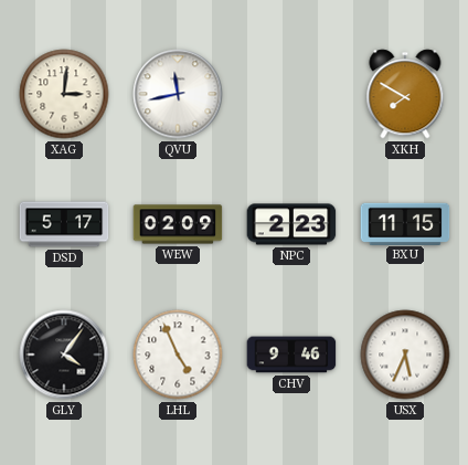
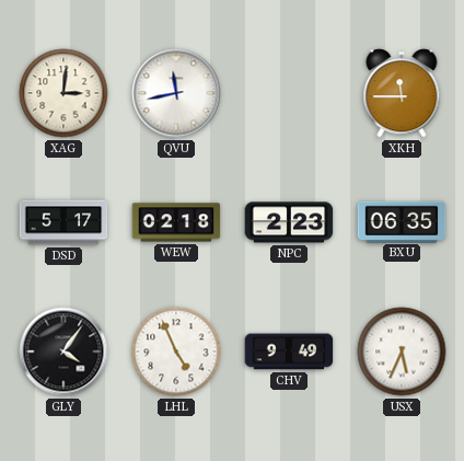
XKH: 7:50 -> 11:45
WEW: 02:09 -> 02:18
BXU: 11:15 -> 06:35
CHV: 9:46 -> 9:49
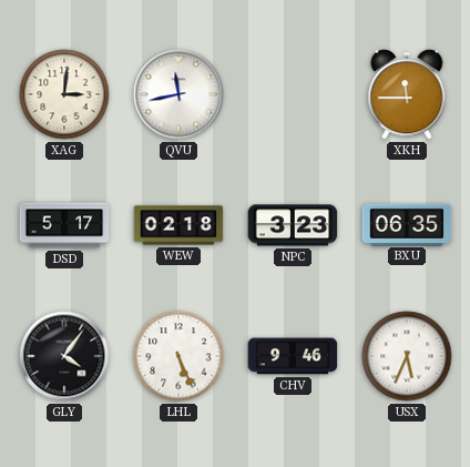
NPC: 2:23 -> 3:23
LHL: 4:56 -> 5:26
CHV: 9:49 -> 9:46
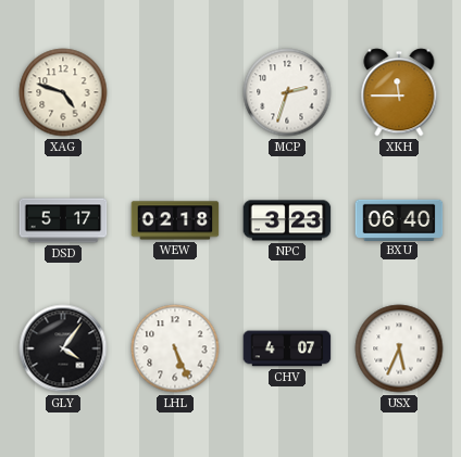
XAG: 3:01 -> 4:48
QVU: 11:43 -> none
MCP: none -> 2:33
BXU: 06:35 -> 06:40
CHV: 9:46 -> 4:07
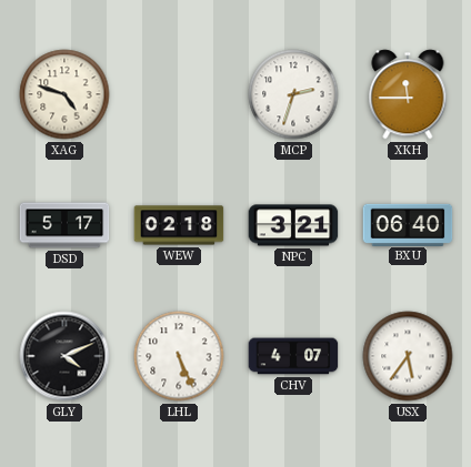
NPC: 3:23 -> 3:21
GLY: 4:06 -> 4:11
USX: 5:34 -> 5:36
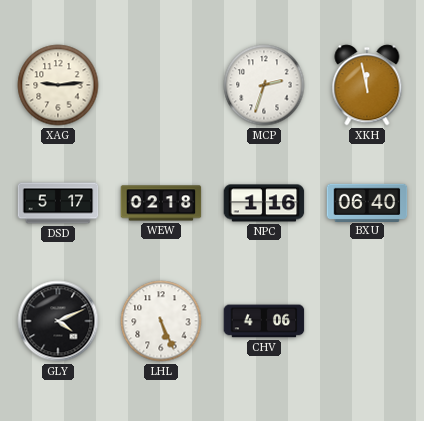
XAG: 4:48 -> 9:14
XKH: 11:45 -> 11:58
NPC: 3:21 -> 1:16
CHV: 4:07 -> 4:06
USX: 5:36 -> none
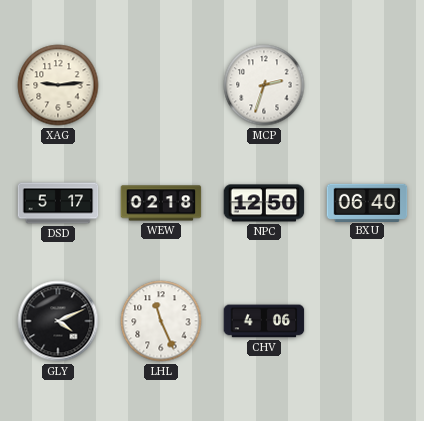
XKH: 11:58 -> none
NPC: 1:16 -> 12:50
LHL: 5:26 -> 11:26
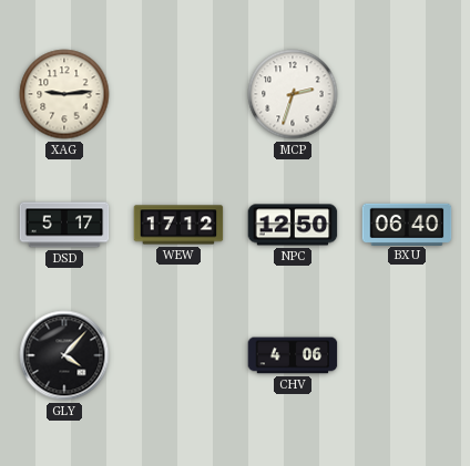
WEW: 02:18 -> 17:12
GLY: 4:11 -> 4:07
LHL: 11:26 -> none
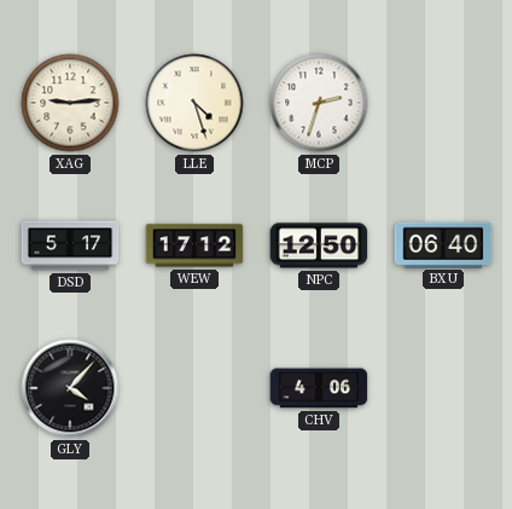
LLE: none -> 4:27
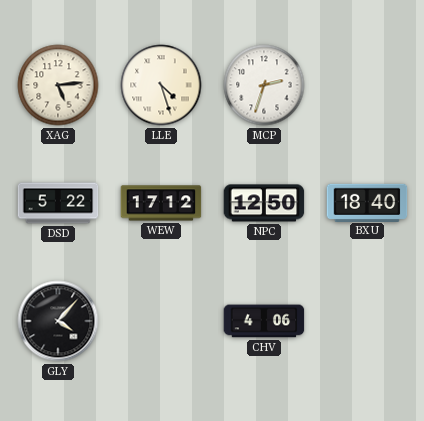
XAG: 9:14 -> 5:14
DSD: 5:17 -> 5:22
BXU: 06:40 -> 18:40
